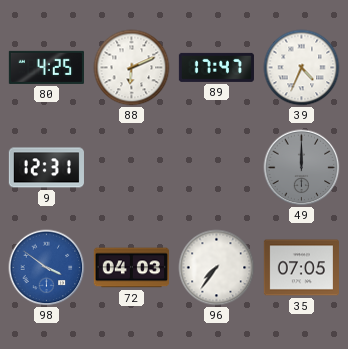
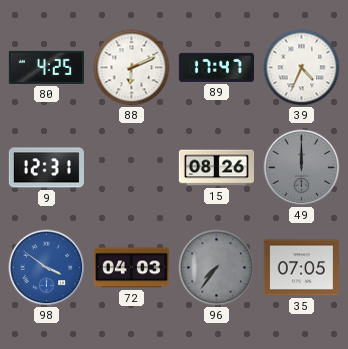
15: none -> 08:26
96 dial: white -> grey
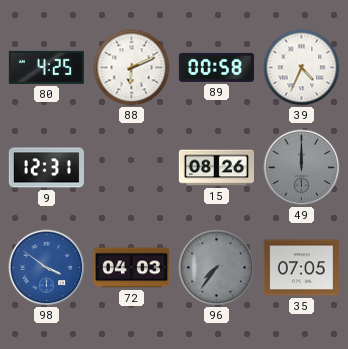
89: 17:47 -> 00:58
